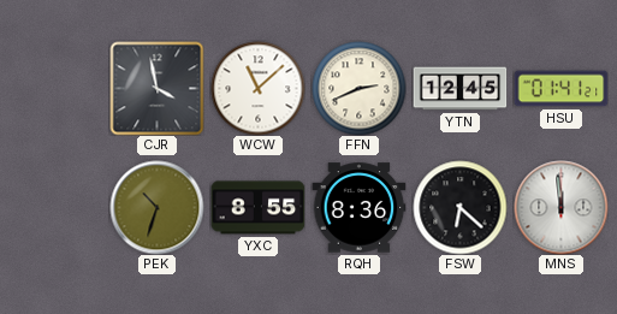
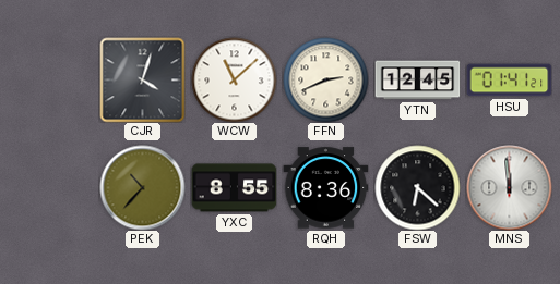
CJR: 3:58 -> 4:03
PEK: 10:33 -> 10:37
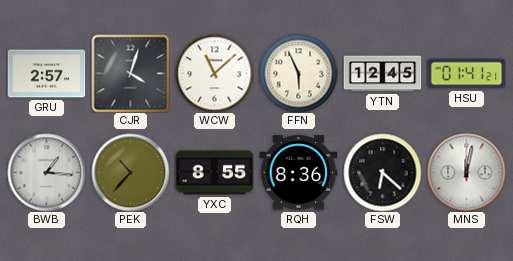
GRU: none -> 2:57
FFN: 2:41 -> 5:56
BWB: none -> 1:16
MNS: 11:59 -> 12:02
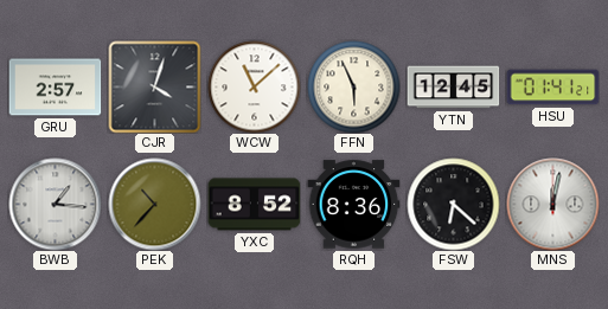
YXC: 8:55 -> 8:52
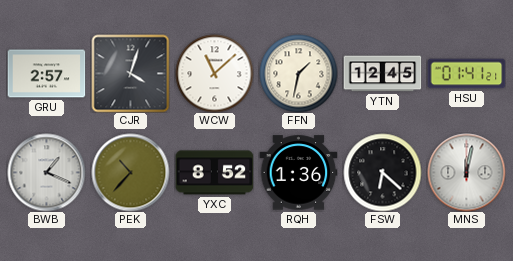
FFN: 5:56 -> 1:32
BWB: 1:16 -> 1:19
RQH: 8:36 -> 1:36
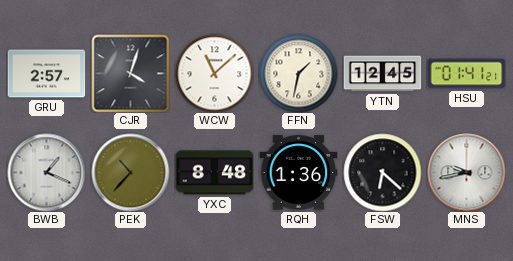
YXC: 8:52 -> 8:48
MNS: 12:02 -> 9:43
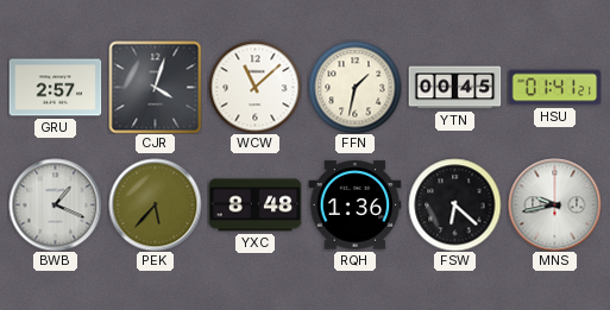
YTN: 12:45 -> 00:45
PEK: 10:37 -> 5:37
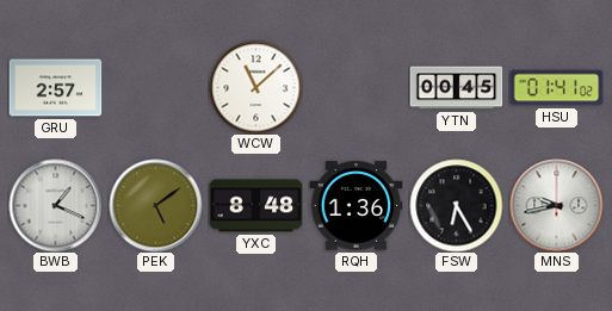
CJR: 4:03 -> none
FFN: 1:32 -> none
HSU: 01:41:21 -> 01:41:02
PEK: 5:37 -> 5:09
FSW: 6:22 -> 6:25
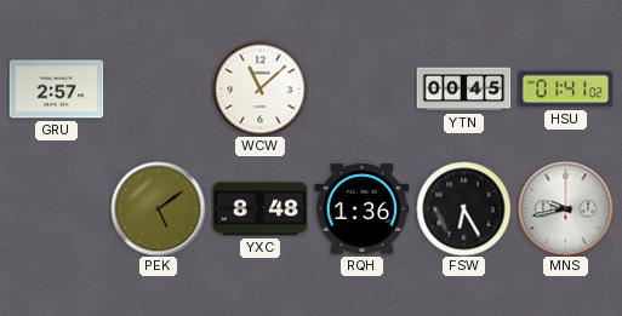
BWB: 1:19 -> none
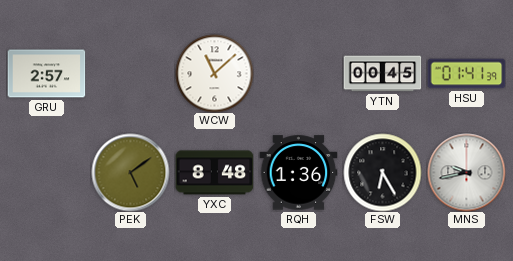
HSU: 01:41:02 -> 01:41:39
